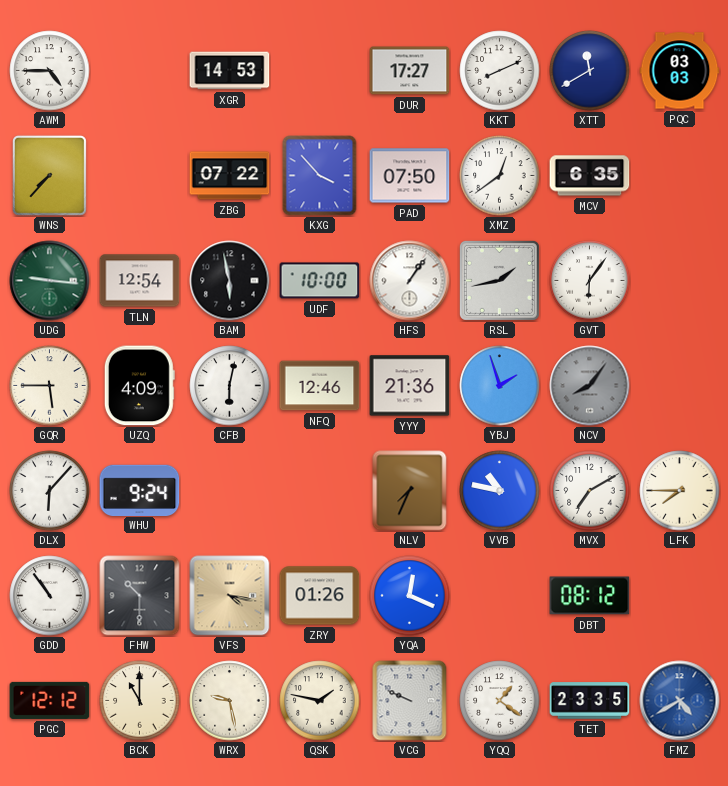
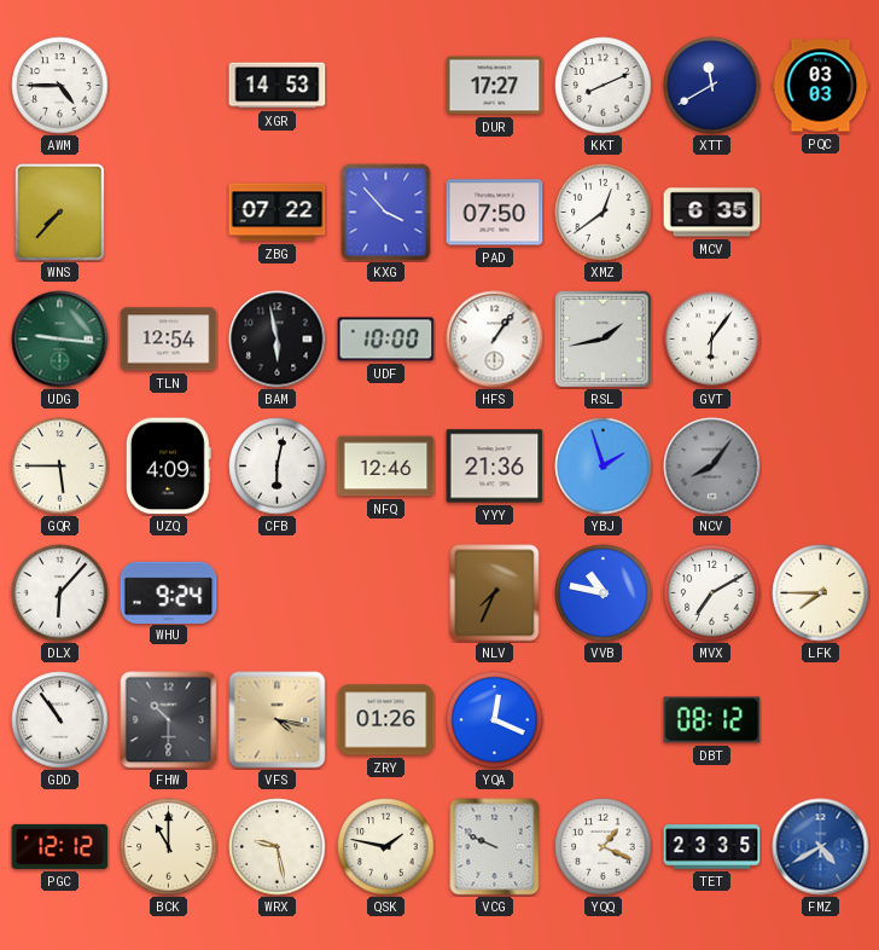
YQQ: 1:21 -> 1:19
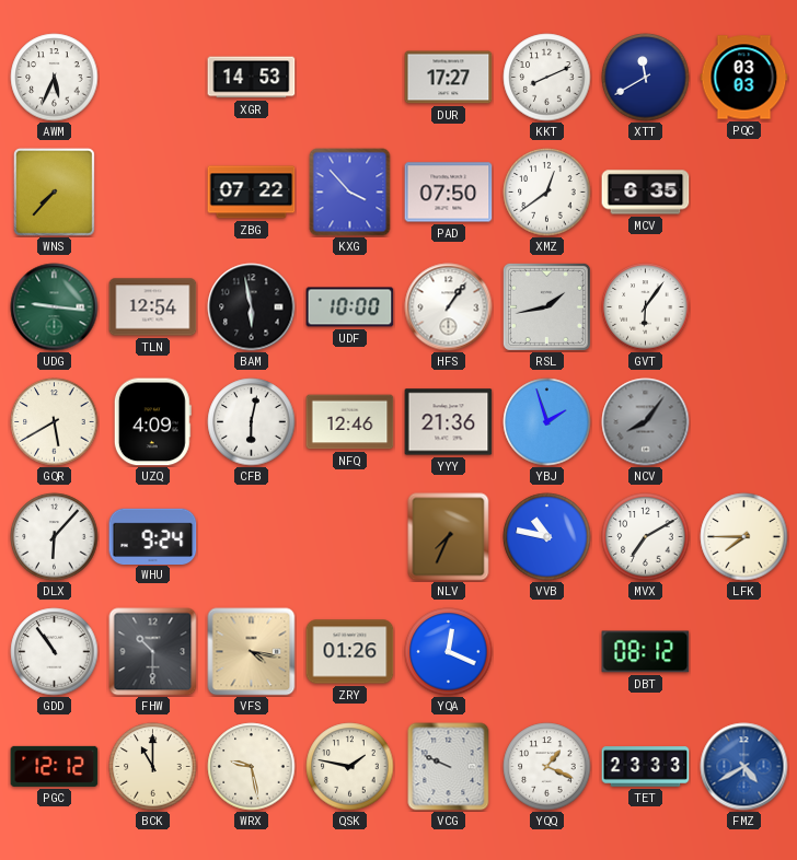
AWM: 4:45 -> 5:34
GQR: 5:45 -> 5:40
TET: 23:35 -> 23:33
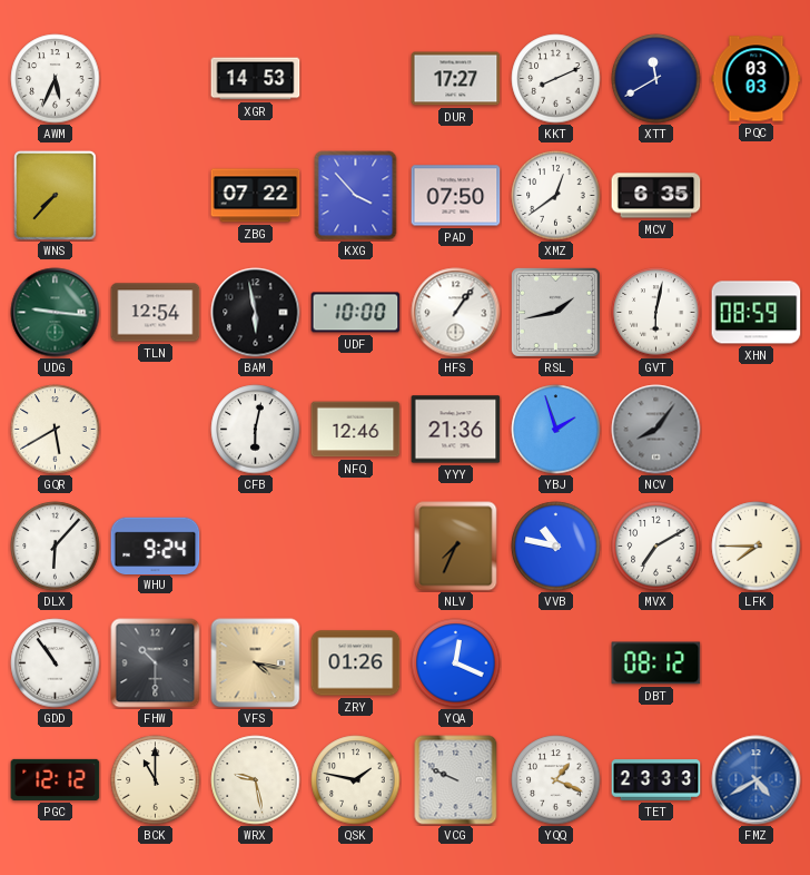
GVT: 6:06 -> 6:02
XHN: none -> 08:59
UZQ: 4:09 -> none
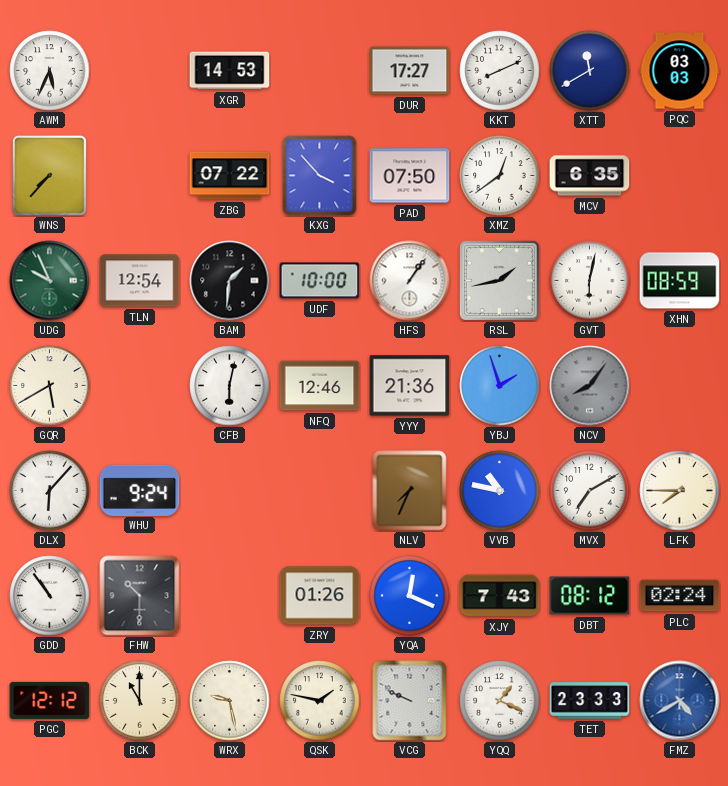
UDG: 9:16 -> 9:56
BAM: 5:58 -> 1:31
VFS: 4:17 -> none
XJY: none -> 7:43
PLC: none -> 02:24
